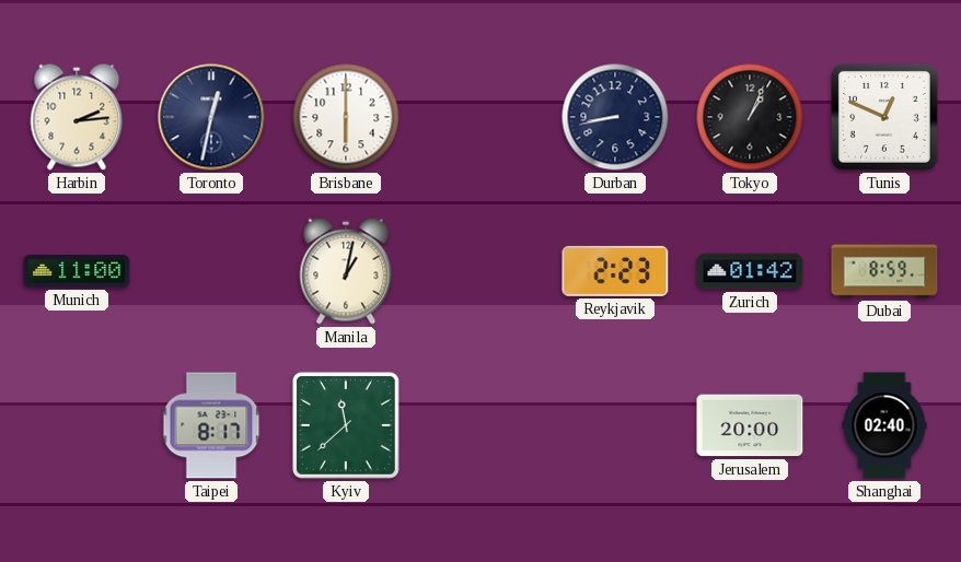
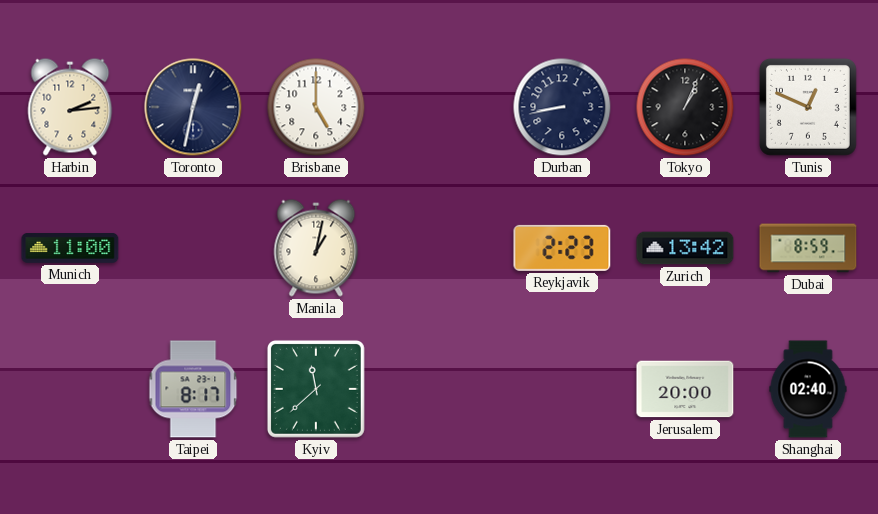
Brisbane: 6:00 -> 5:00
Zurich: 01:42 -> 13:42
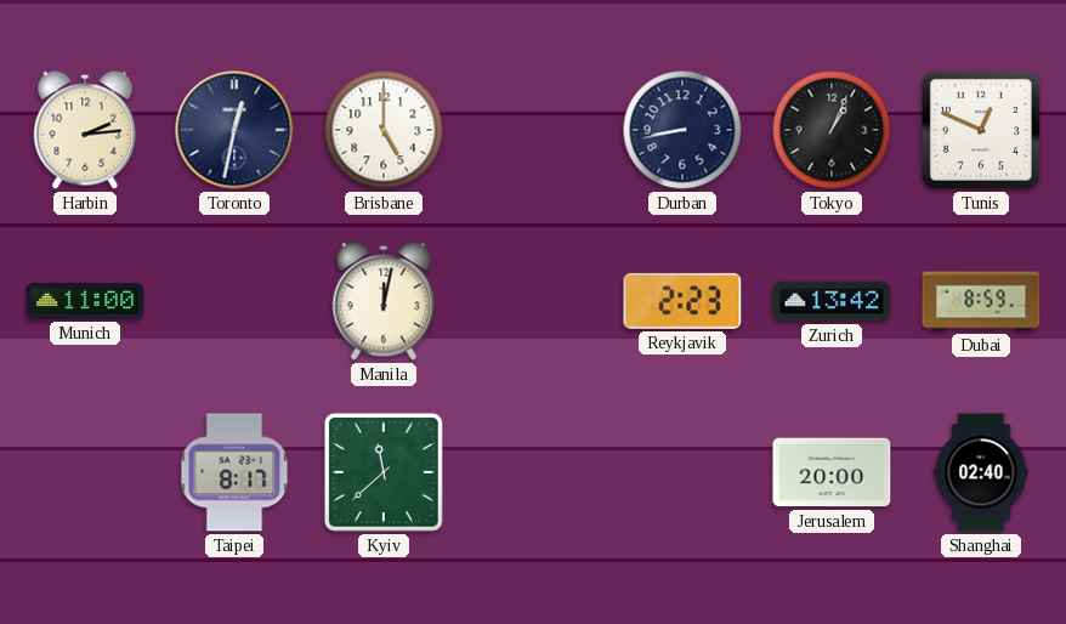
Manila: 1:02 -> 12:02
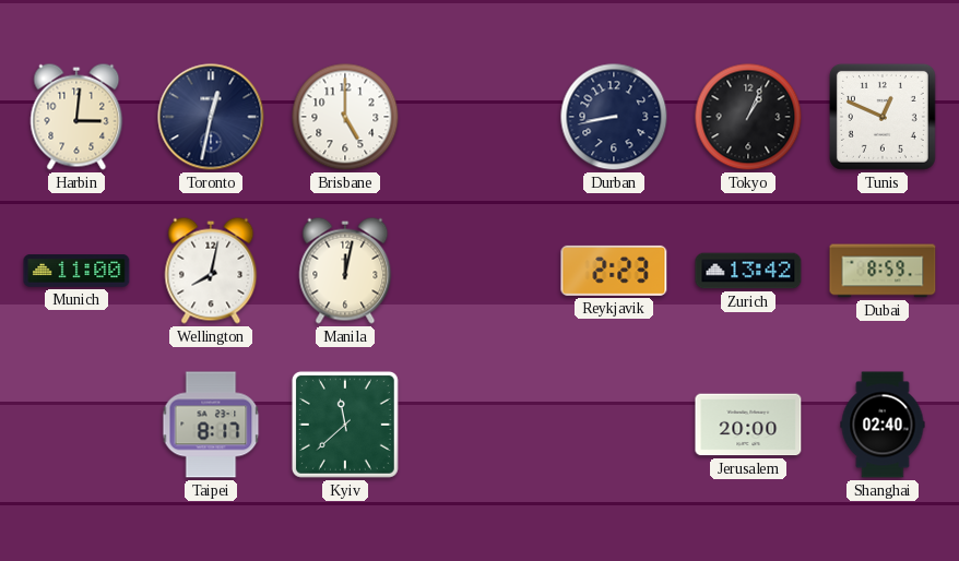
Harbin: 2:14 -> 3:01
Wellington: none -> 8:02
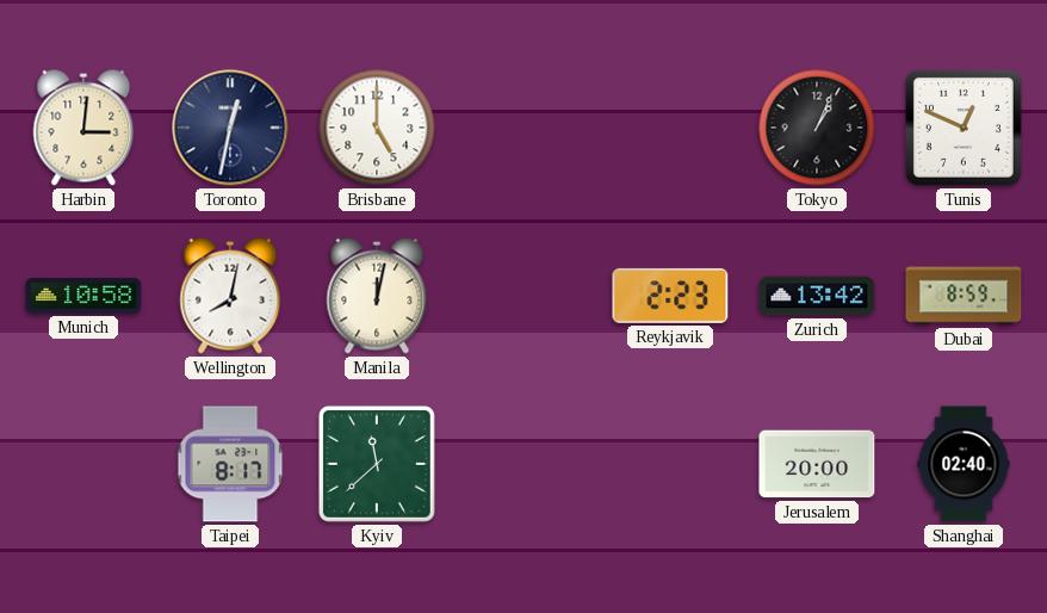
Durban: 8:43 -> none
Munich: 11:00 -> 10:58
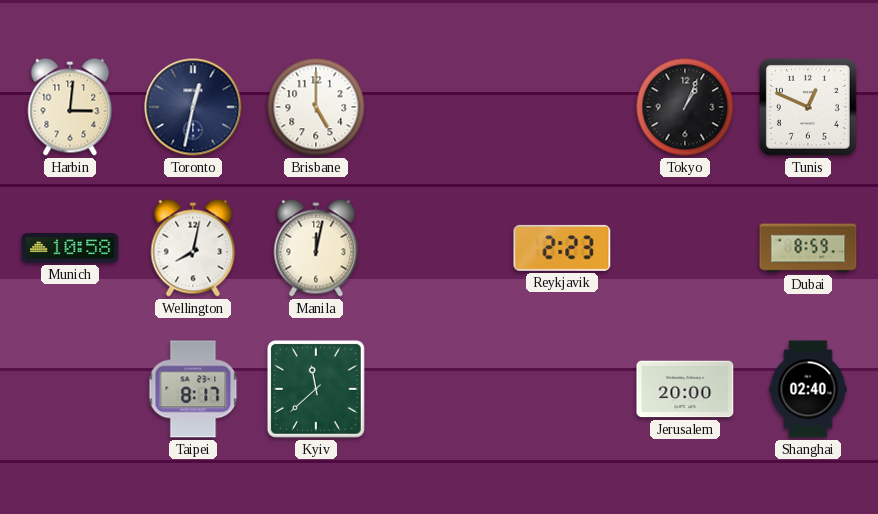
Zurich: 13:42 -> none
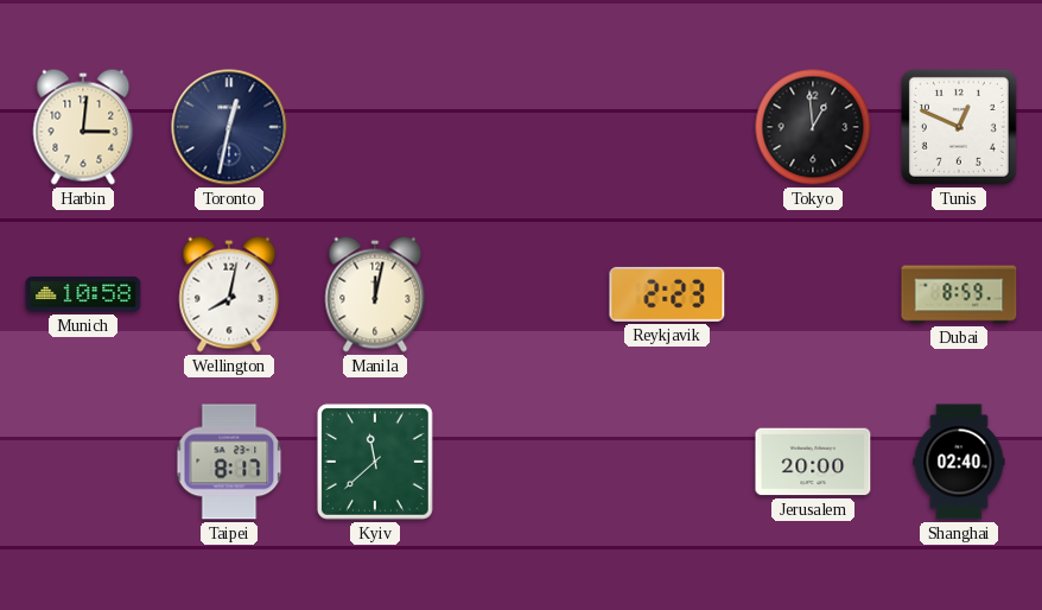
Brisbane: 5:00 -> none
Tokyo: 1:04 -> 12:59
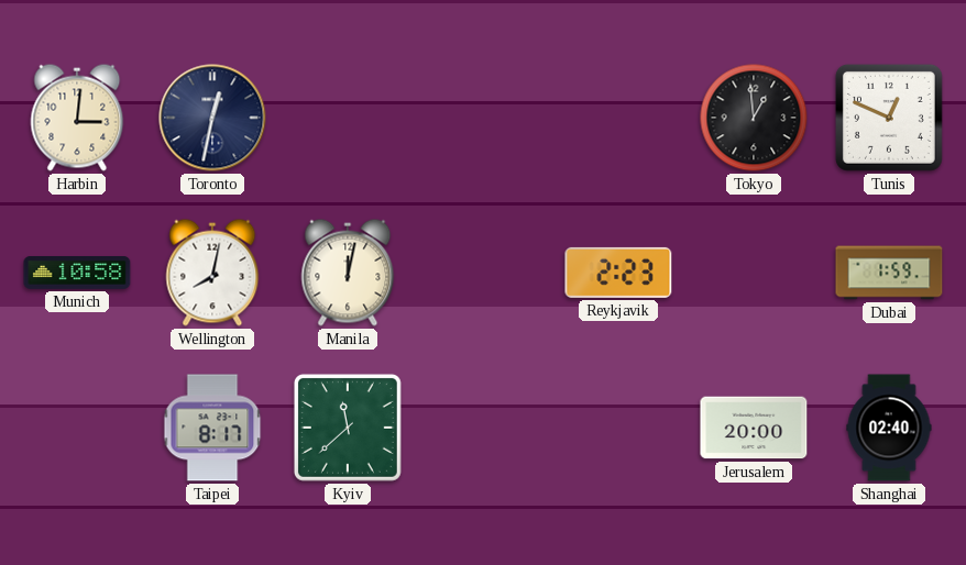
Dubai: 8:59 -> 1:59
